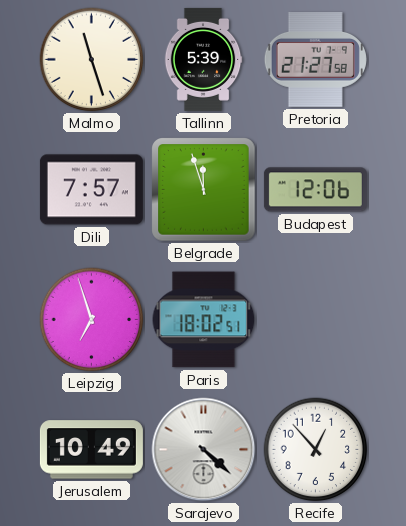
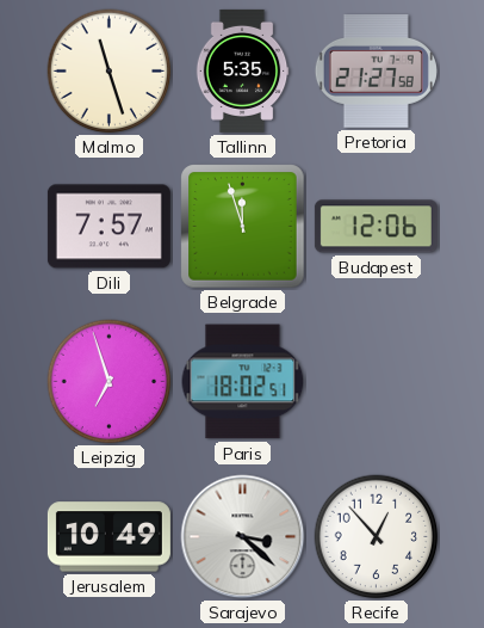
Tallinn: 5:39 -> 5:35
Sarajevo: 4:22 -> 3:22
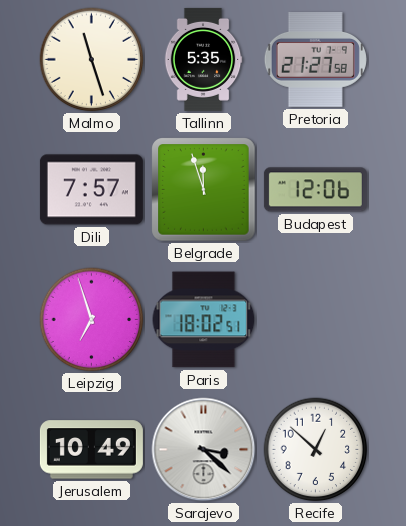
Recife: 12:53 -> 12:52
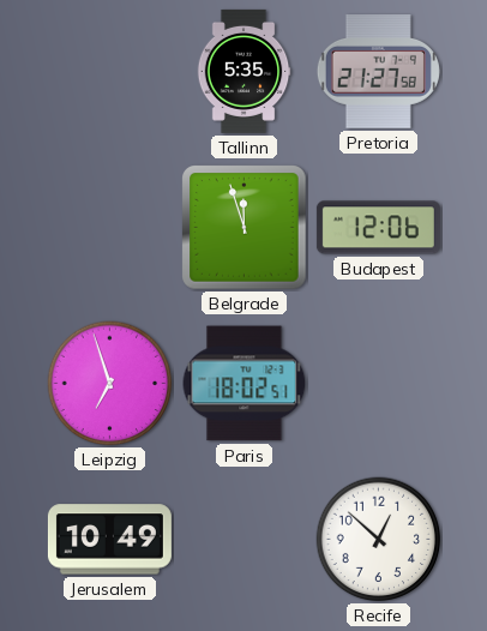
Malmo: 11:27 -> none
Dili: 7:57 -> none
Sarajevo: 3:22 -> none
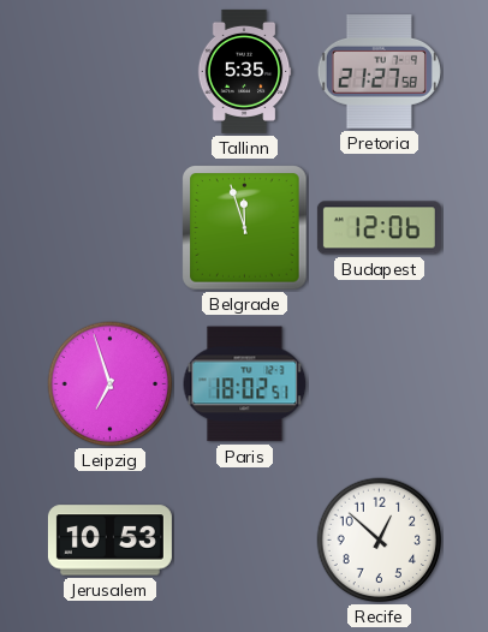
Jerusalem: 10:49 -> 10:53
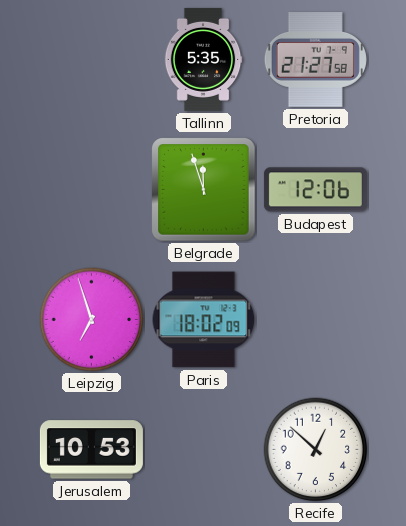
Paris: 18:02:51 -> 18:02:09
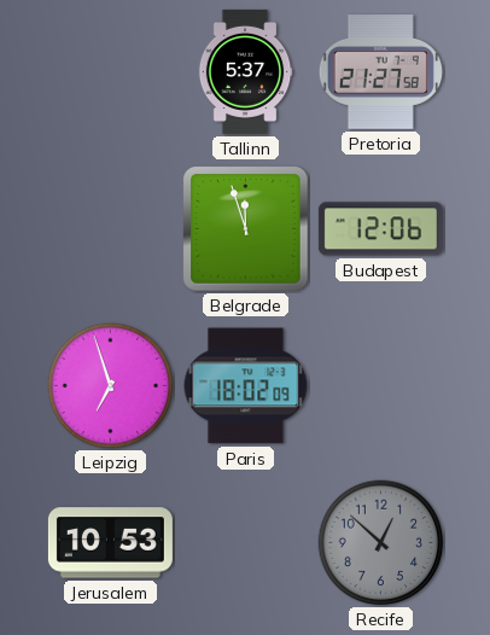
Tallinn: 5:35 -> 5:37
Recife dial: white -> grey
